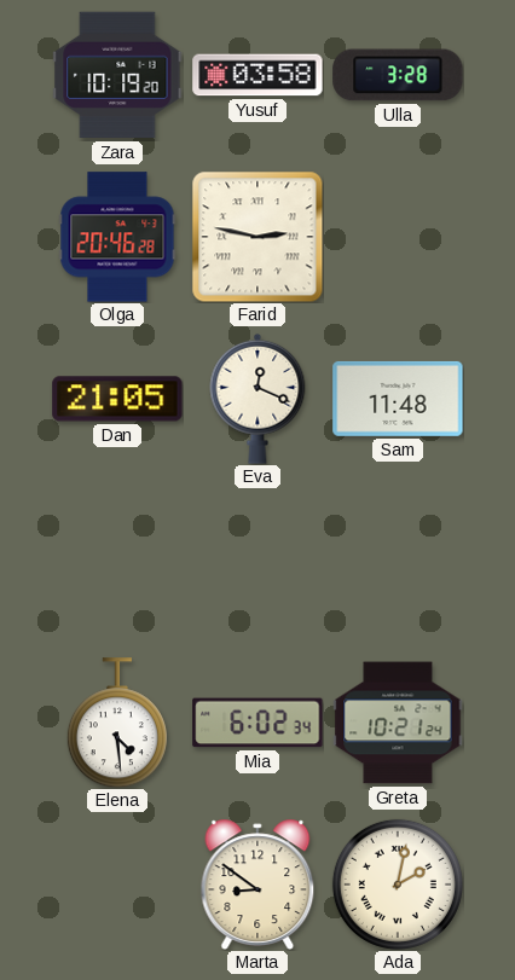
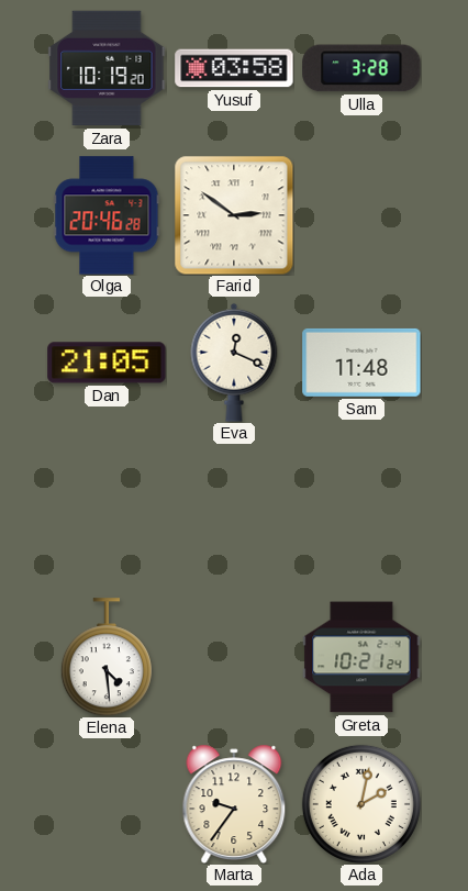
Farid: 2:47 -> 2:51
Mia: 6:02 -> none
Marta: 8:51 -> 9:36
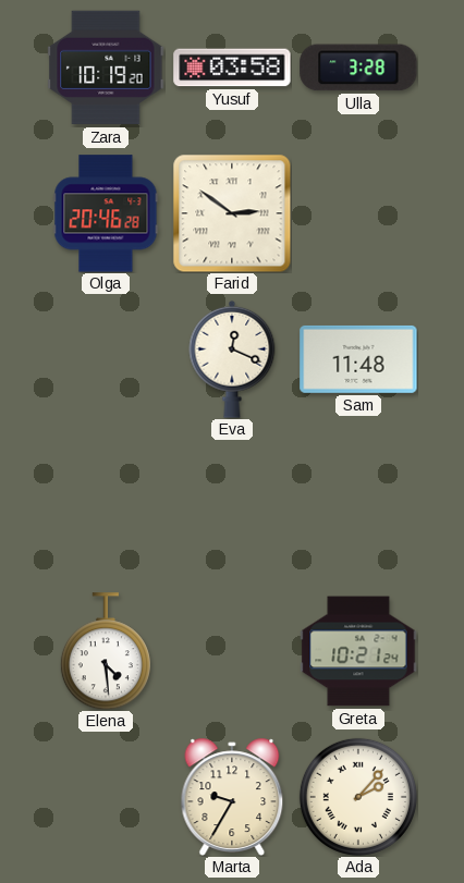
Dan: 21:05 -> none
Marta: 9:36 -> 9:35
Ada: 2:02 -> 2:07
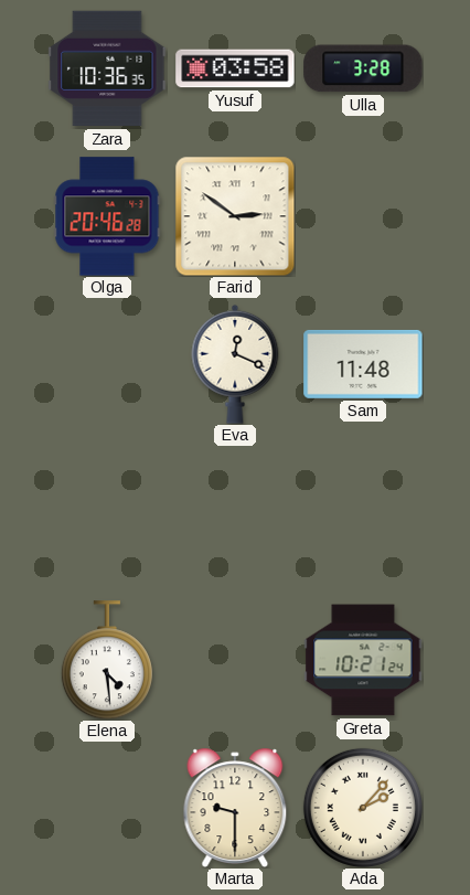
Zara: 10:19 -> 10:36
Marta: 9:35 -> 9:30
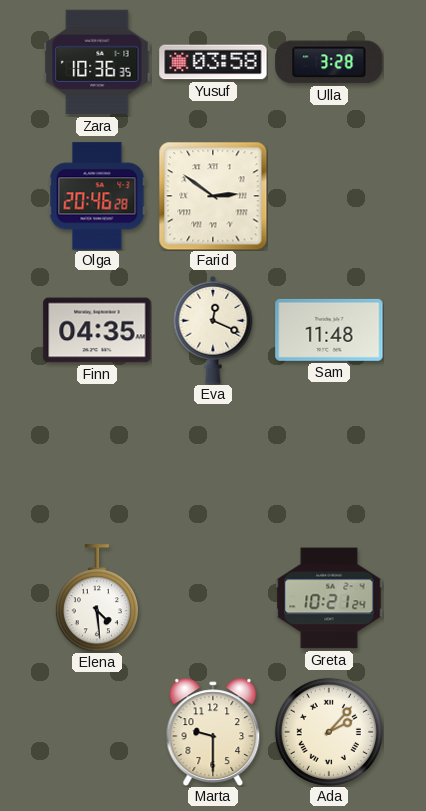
Finn: none -> 04:35
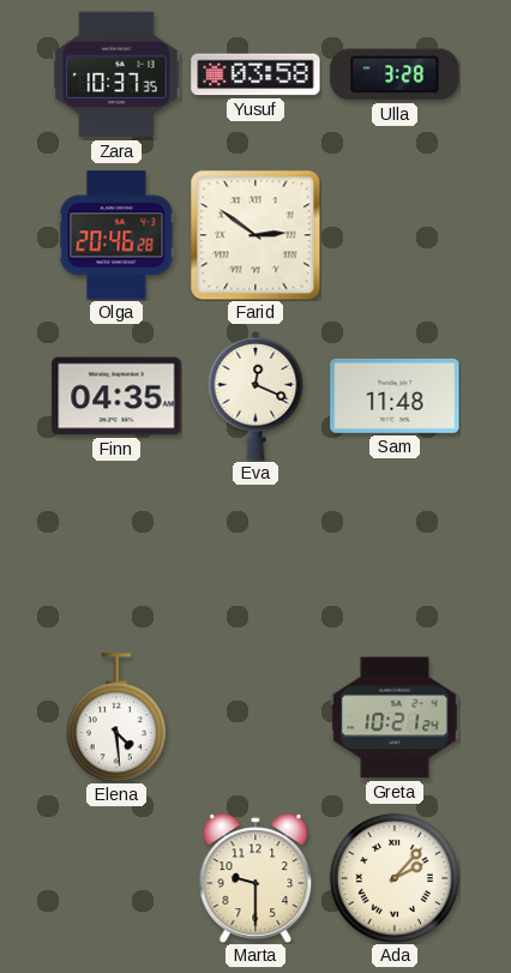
Zara: 10:36 -> 10:37
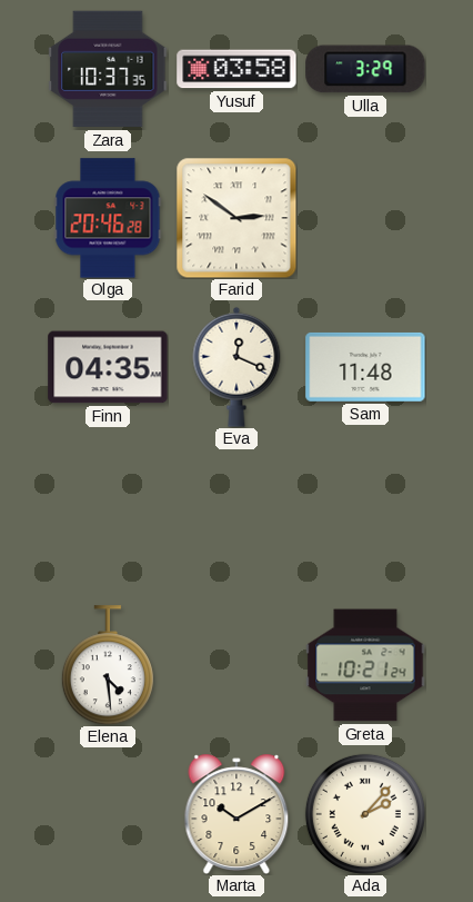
Ulla: 3:28 -> 3:29
Marta: 9:30 -> 10:10
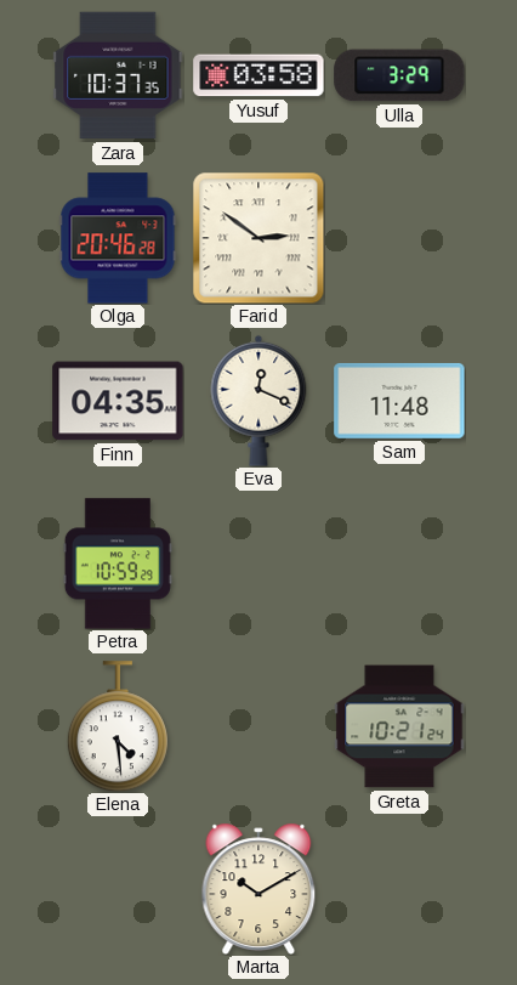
Petra: none -> 10:59
Ada: 2:07 -> none
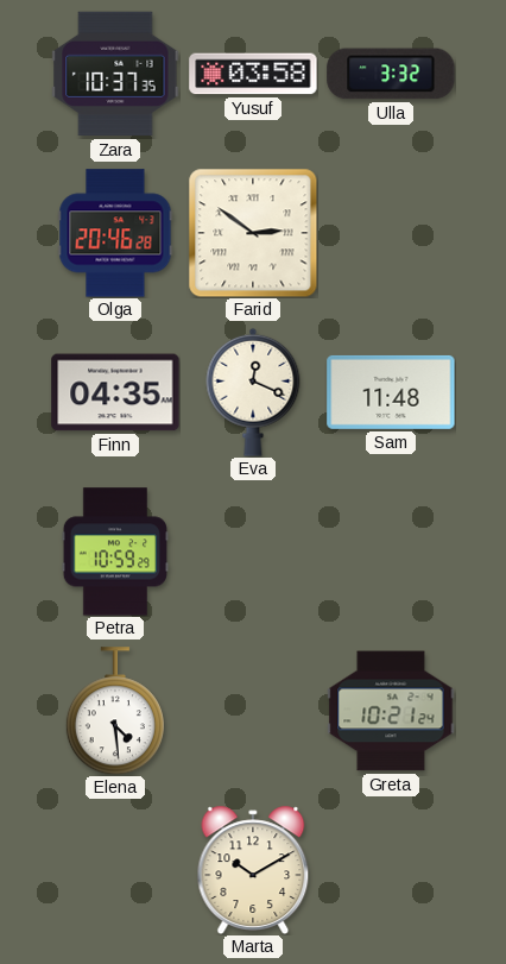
Ulla: 3:29 -> 3:32
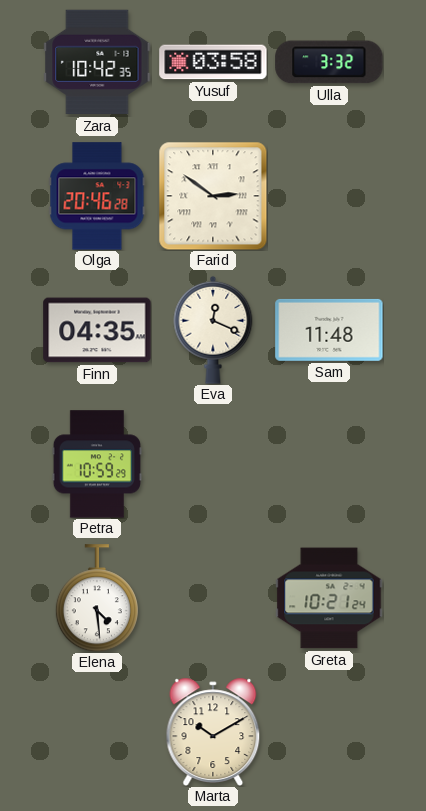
Zara: 10:37 -> 10:42
